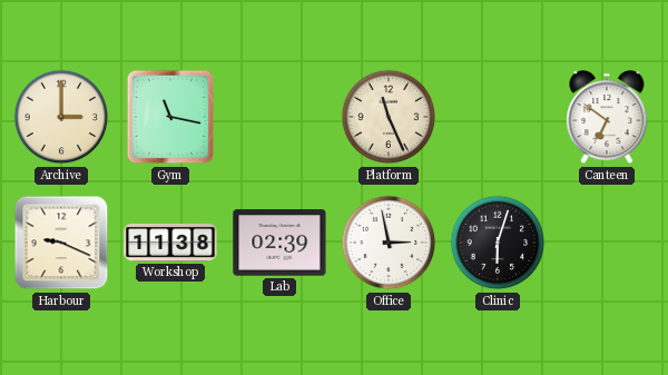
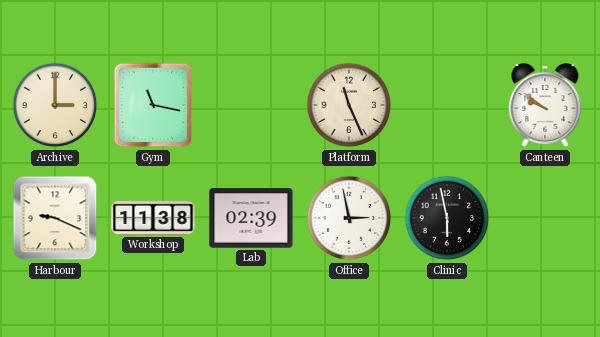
Canteen: 6:51 -> 9:51
Clinic: 6:03 -> 5:58
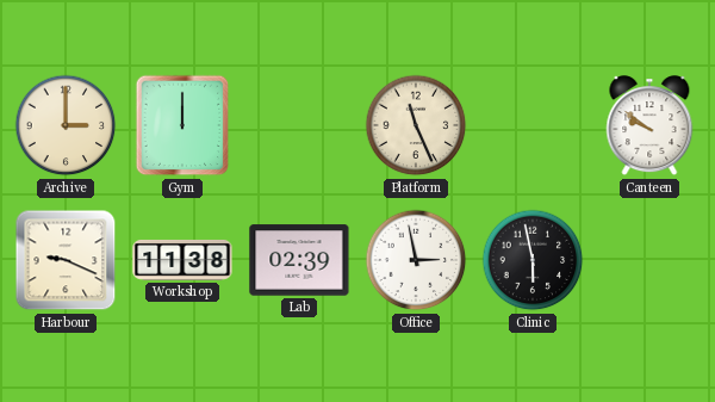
Gym: 11:17 -> 12:00
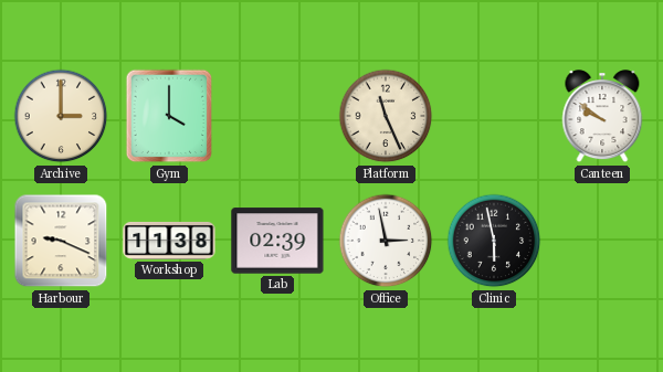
Gym: 12:00 -> 4:00
